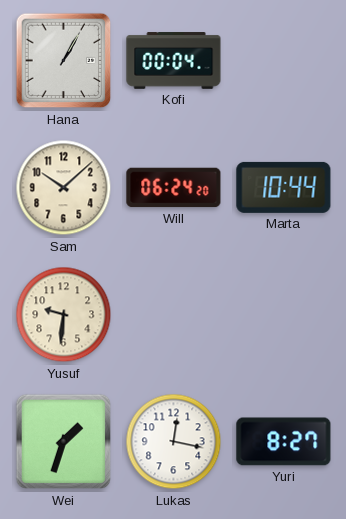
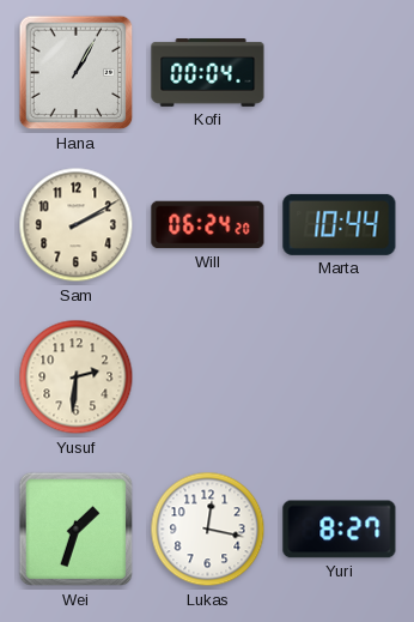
Sam: 10:08 -> 2:10
Yusuf: 9:31 -> 2:31
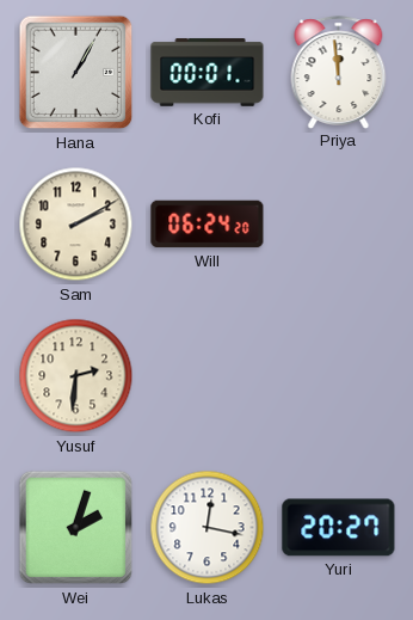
Kofi: 00:04 -> 00:01
Priya: none -> 11:59
Marta: 10:44 -> none
Wei: 1:33 -> 2:03
Yuri: 8:27 -> 20:27
